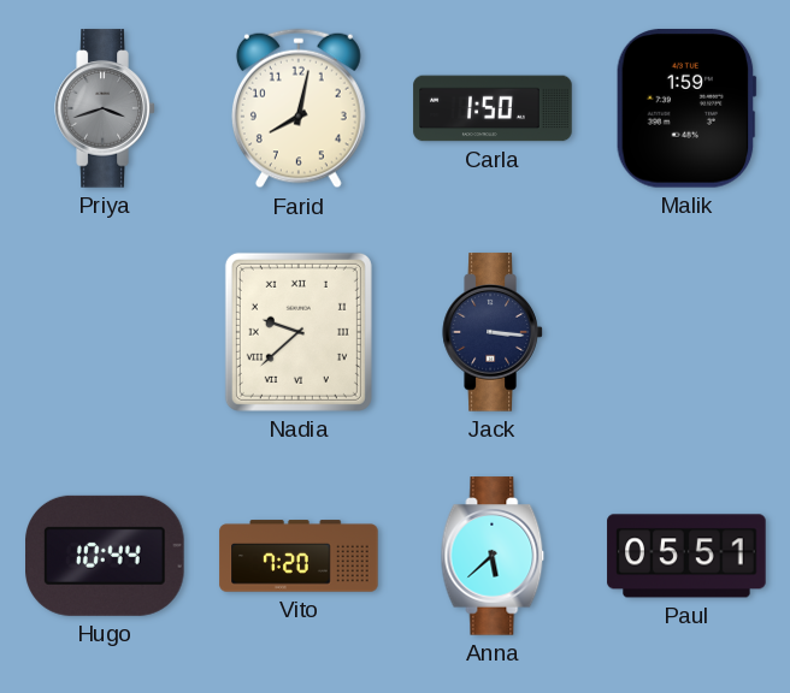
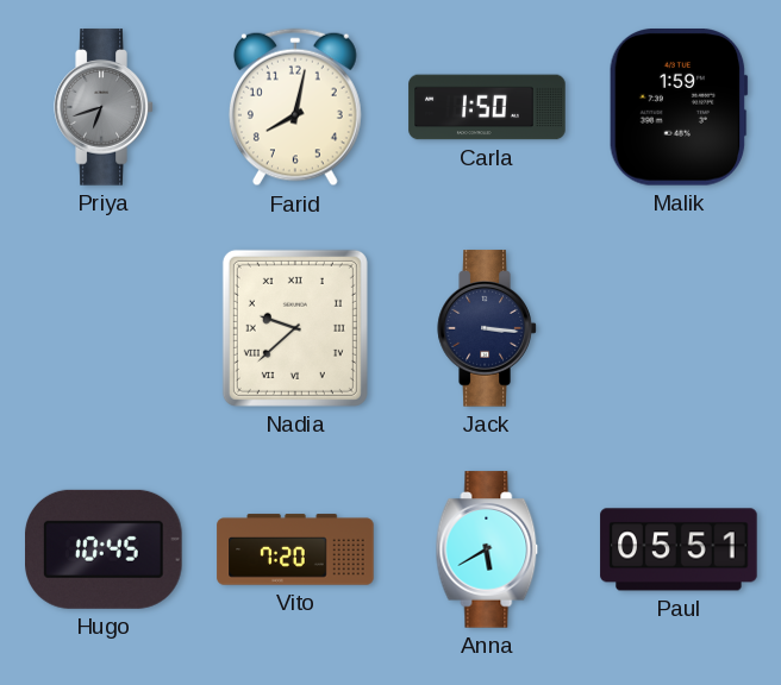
Priya: 3:42 -> 6:42
Hugo: 10:44 -> 10:45
Anna: 5:38 -> 5:40
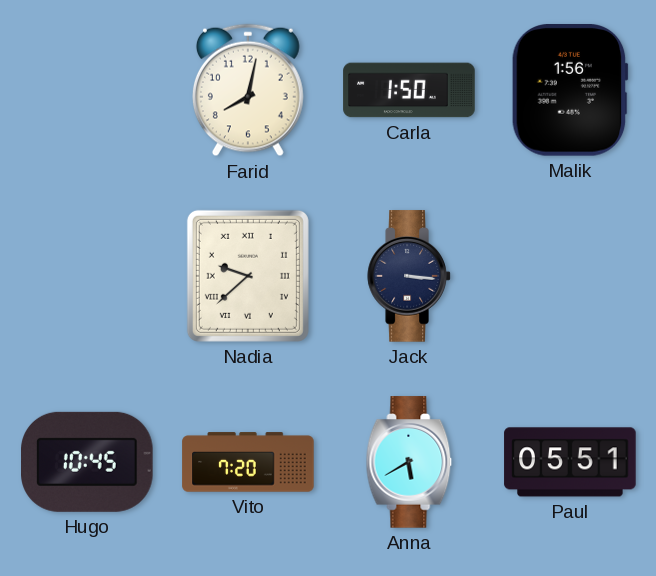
Priya: 6:42 -> none
Malik: 1:59 -> 1:56
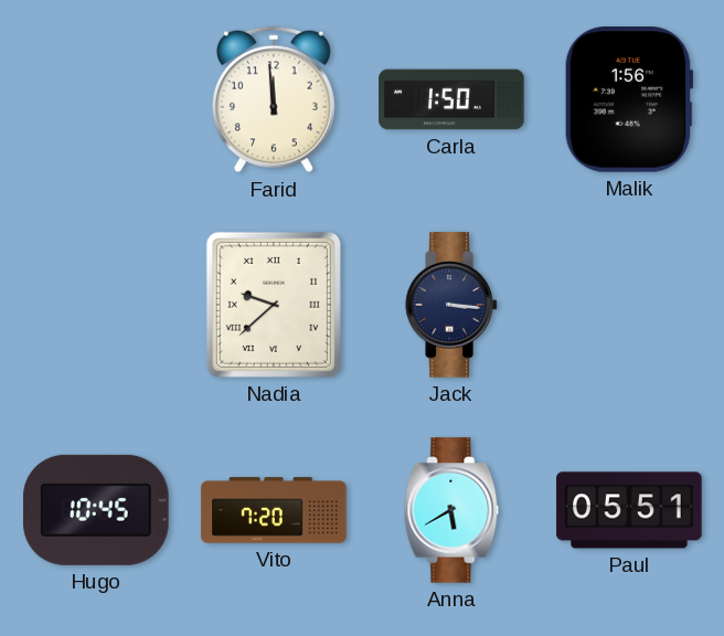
Farid: 8:02 -> 11:59
